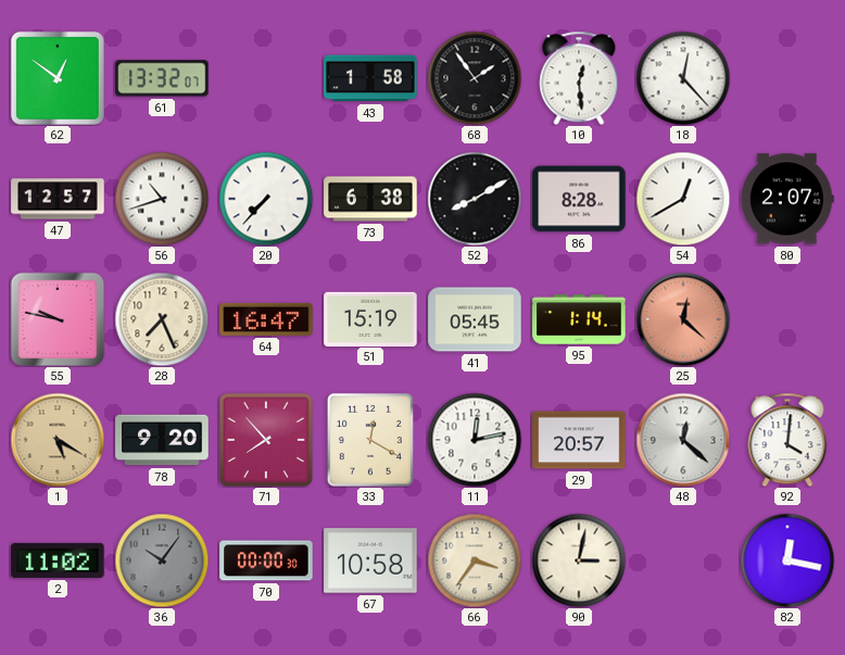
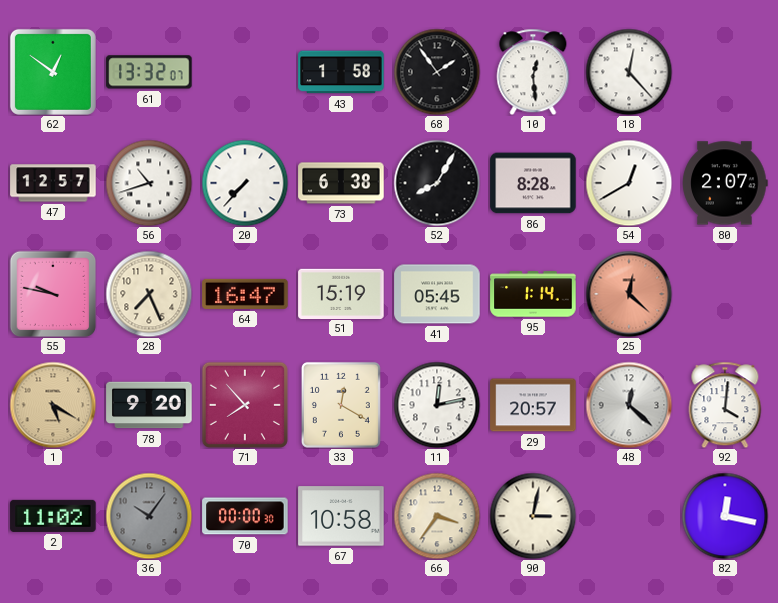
52: 8:10 -> 8:05
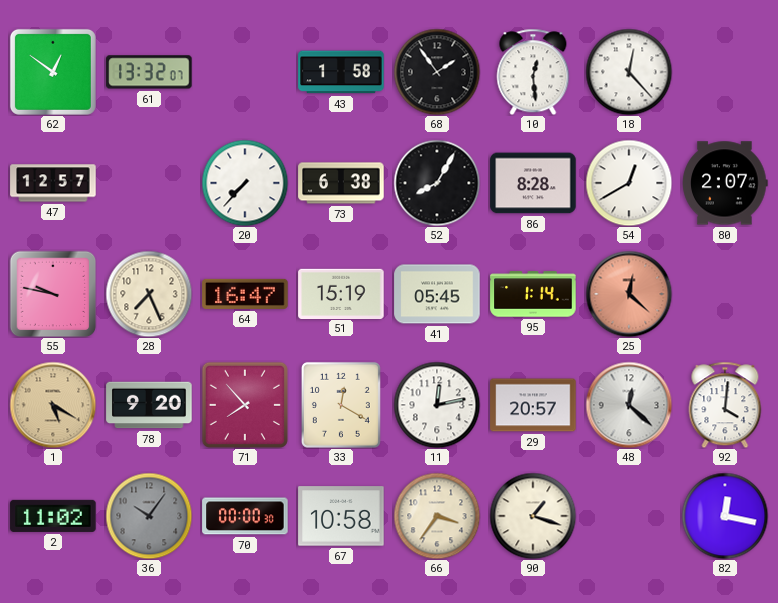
56: 10:42 -> none
90: 3:02 -> 1:18
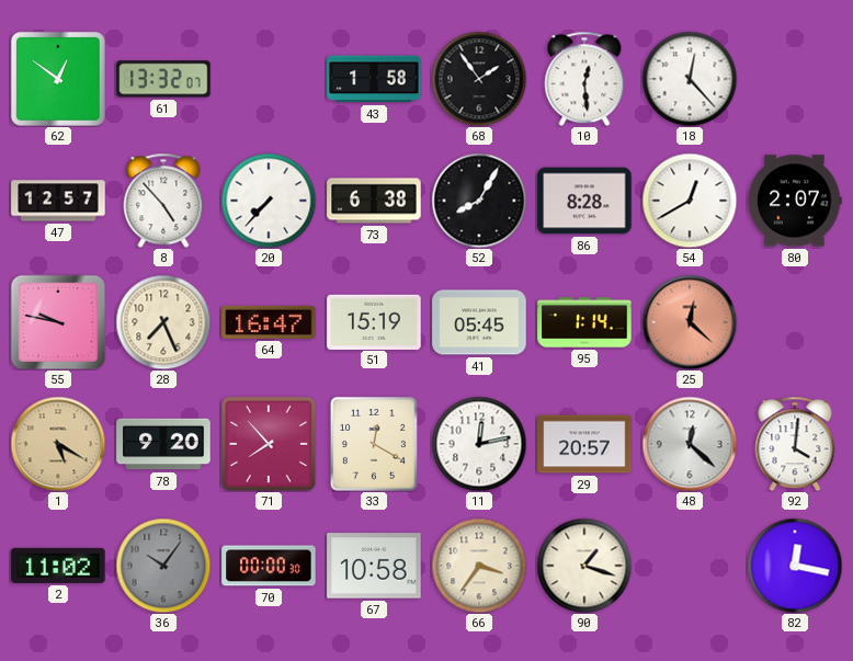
8: none -> 4:53
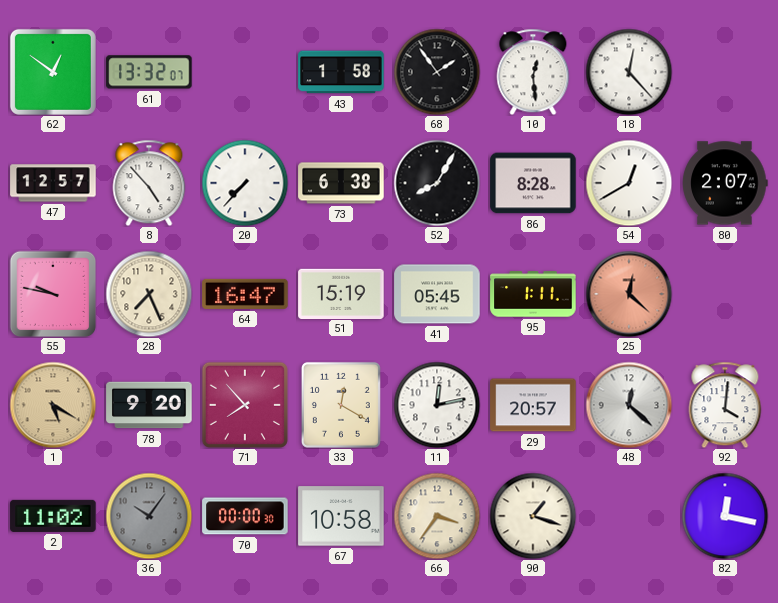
95: 1:14 -> 1:11
